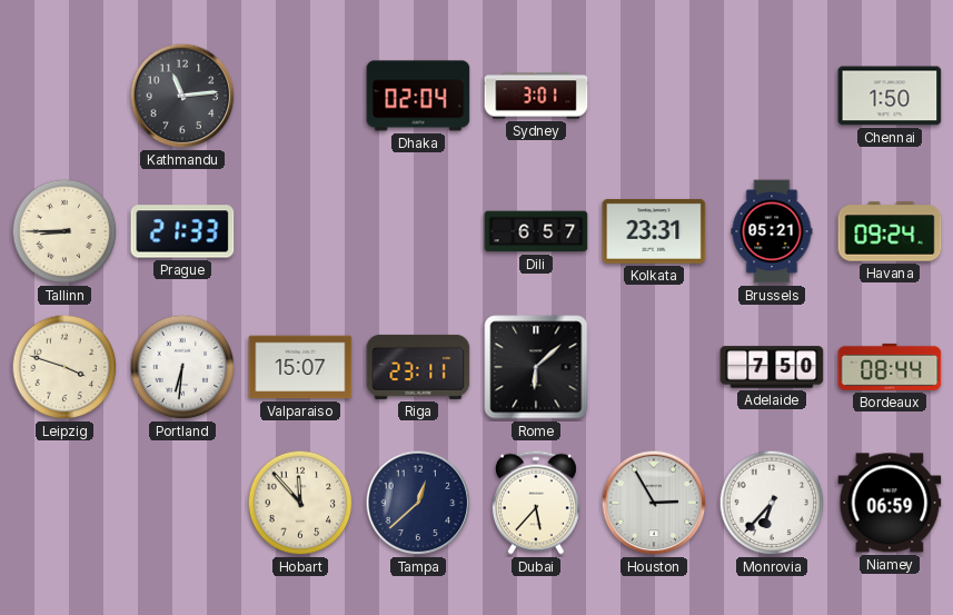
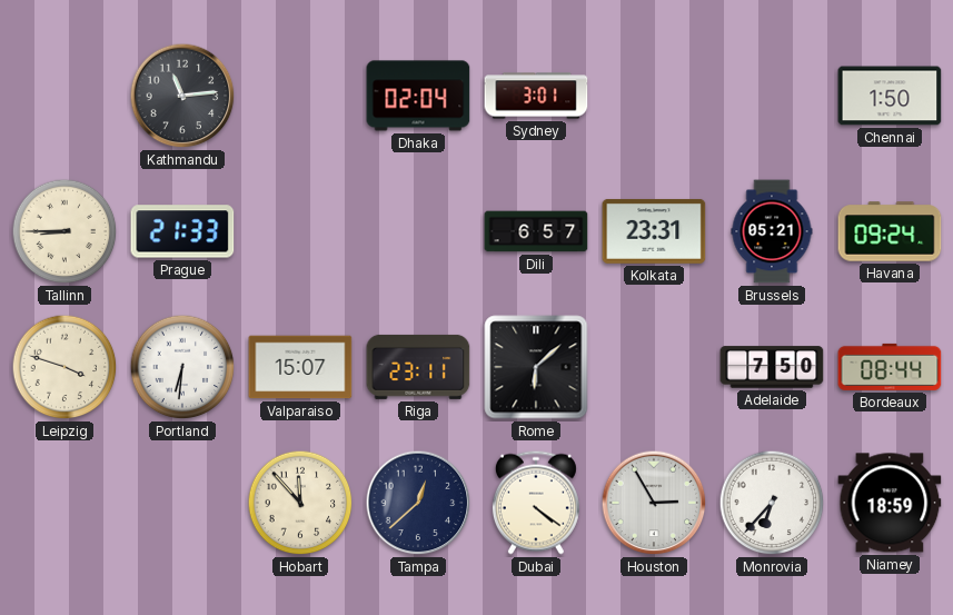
Dubai: 5:37 -> 4:21
Niamey: 06:59 -> 18:59
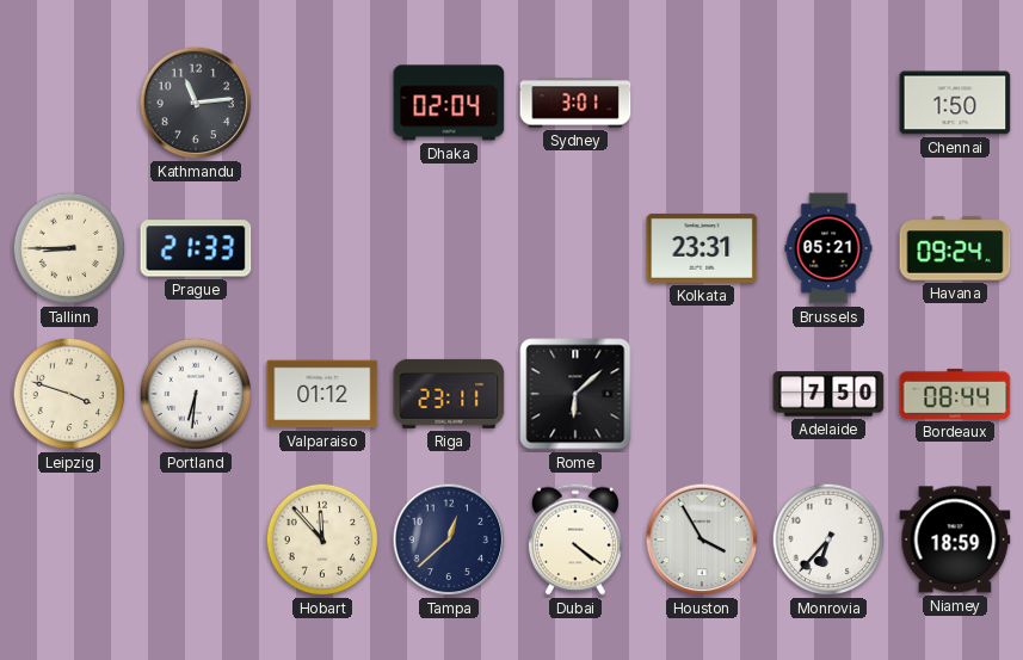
Dili: 6:57 -> none
Valparaiso: 15:07 -> 01:12
Houston: 2:55 -> 3:55
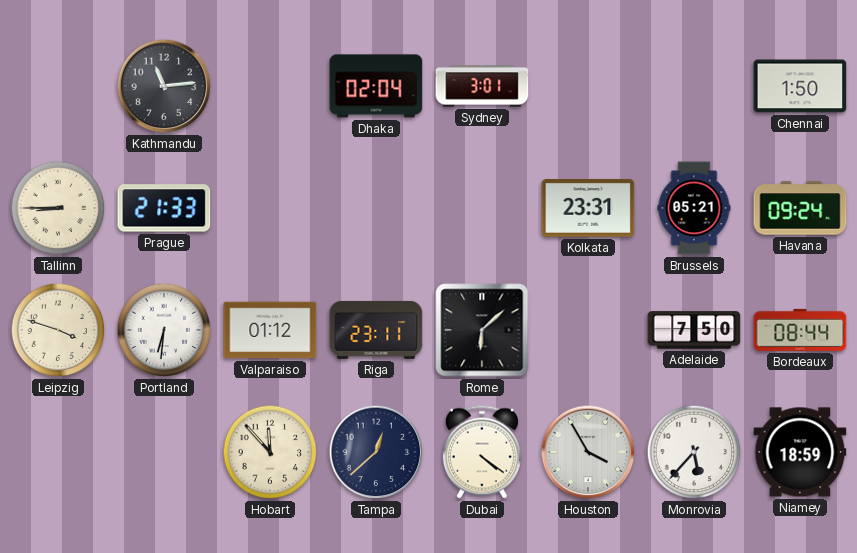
Monrovia: 6:37 -> 5:37
